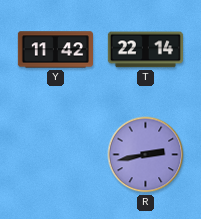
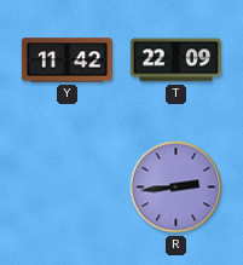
T: 22:14 -> 22:09
R: 2:43 -> 2:44
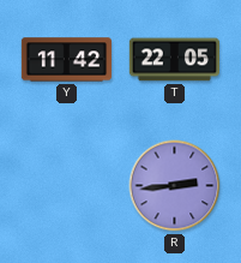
T: 22:09 -> 22:05
